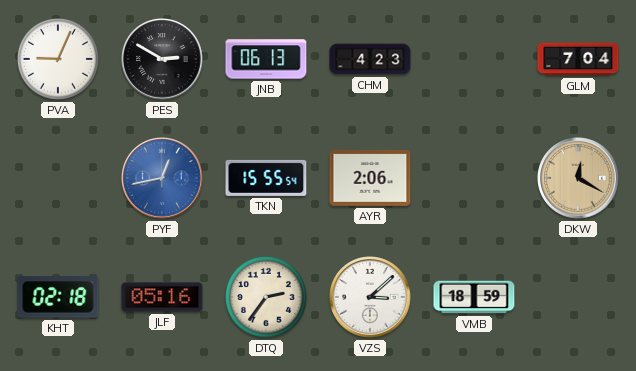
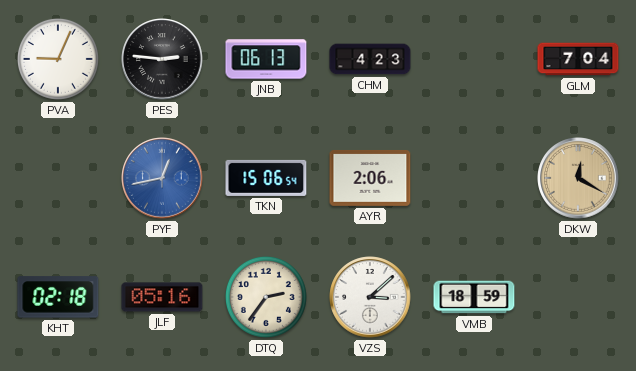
PES: 2:50 -> 2:46
TKN: 15:55 -> 15:06
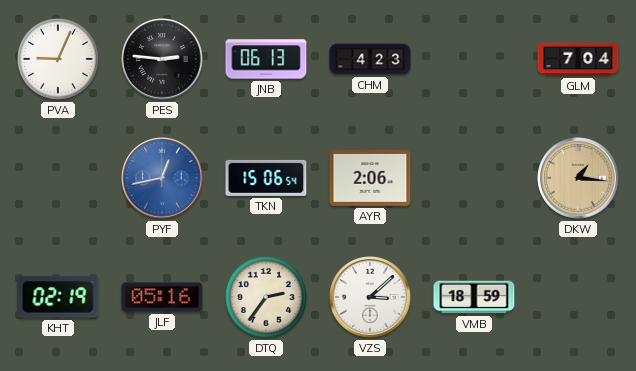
DKW: 12:20 -> 1:16
KHT: 02:18 -> 02:19
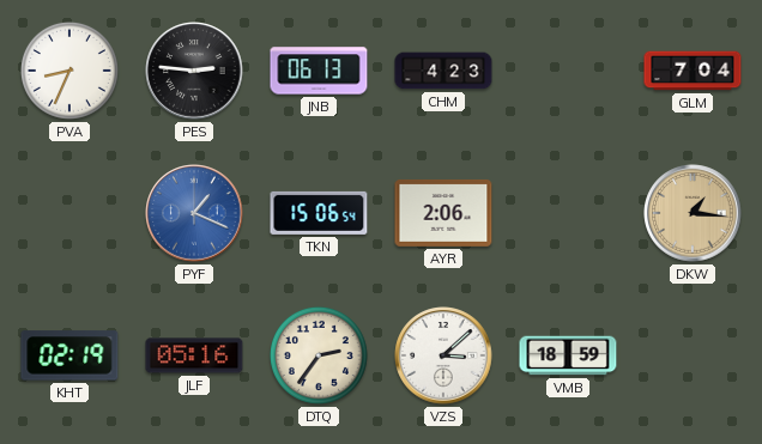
PVA: 9:04 -> 8:34
PYF: 12:43 -> 1:19
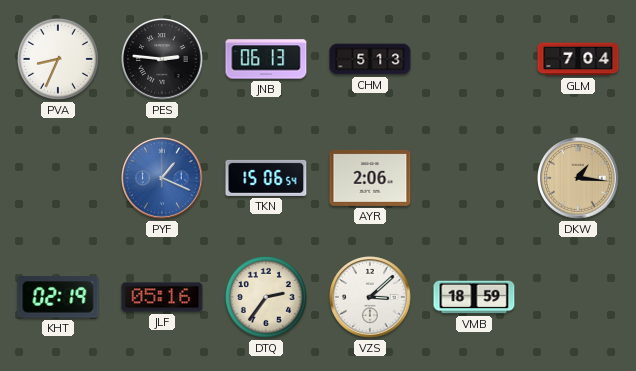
CHM: 4:23 -> 5:13
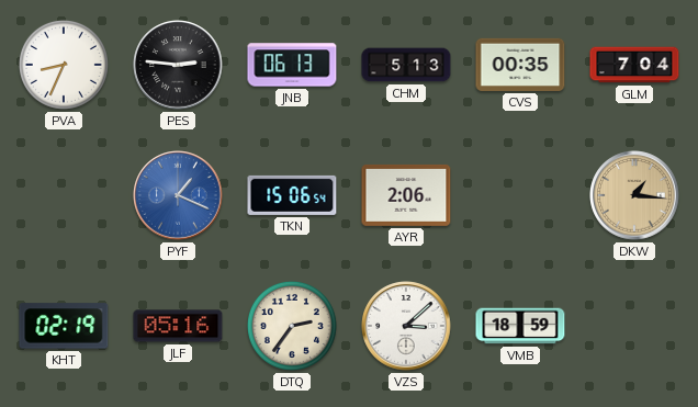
CVS: none -> 00:35
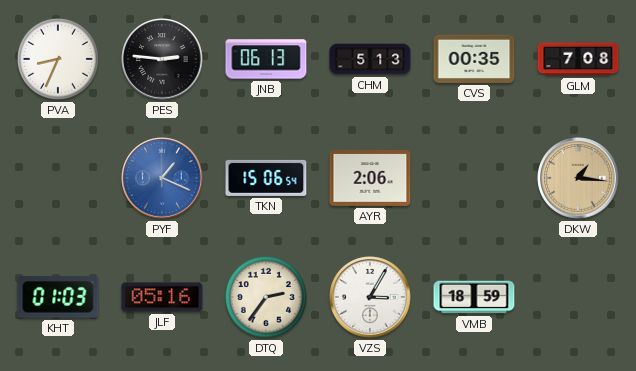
GLM: 7:04 -> 7:08
KHT: 02:19 -> 01:03
VZS: 3:08 -> 3:05
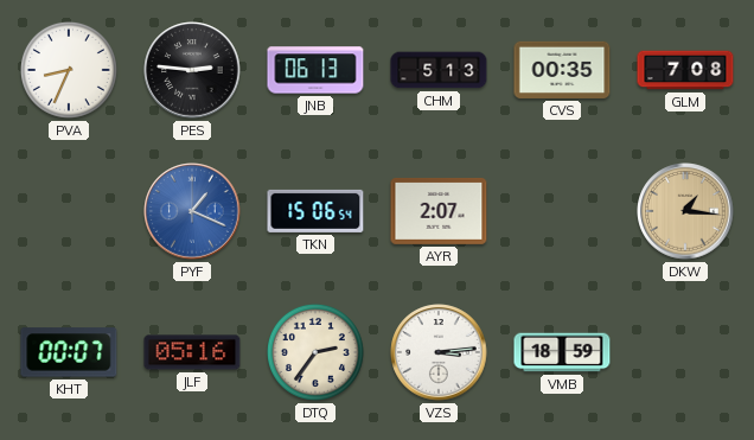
AYR: 2:06 -> 2:07
KHT: 01:03 -> 00:07
VZS: 3:05 -> 3:14
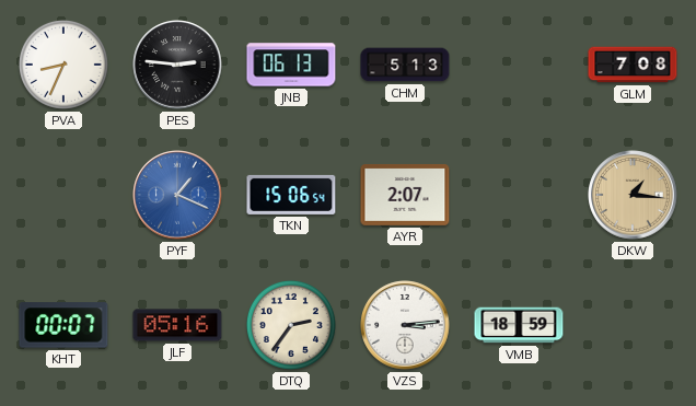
CVS: 00:35 -> none
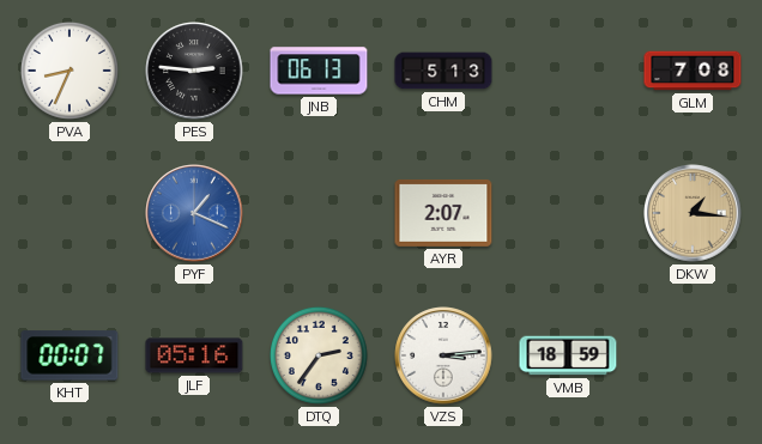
TKN: 15:06 -> none
